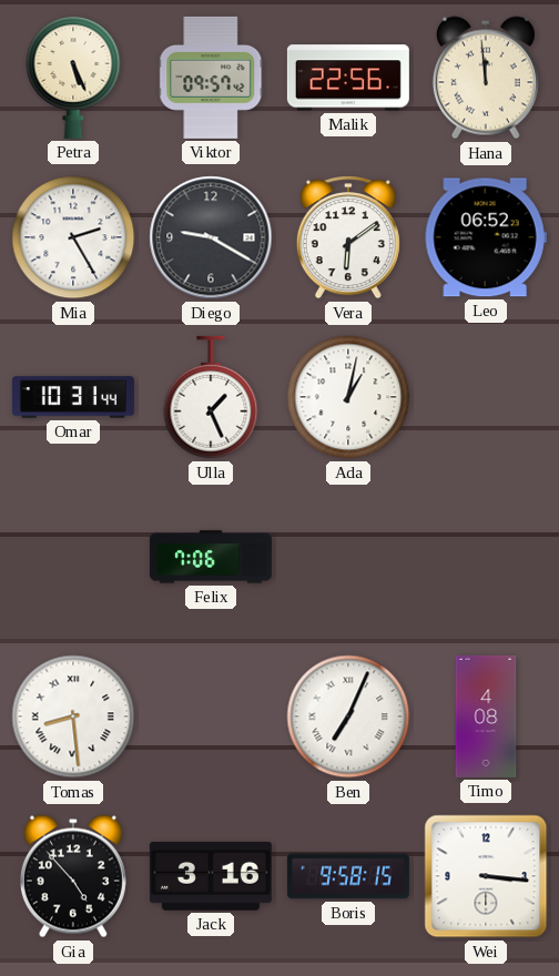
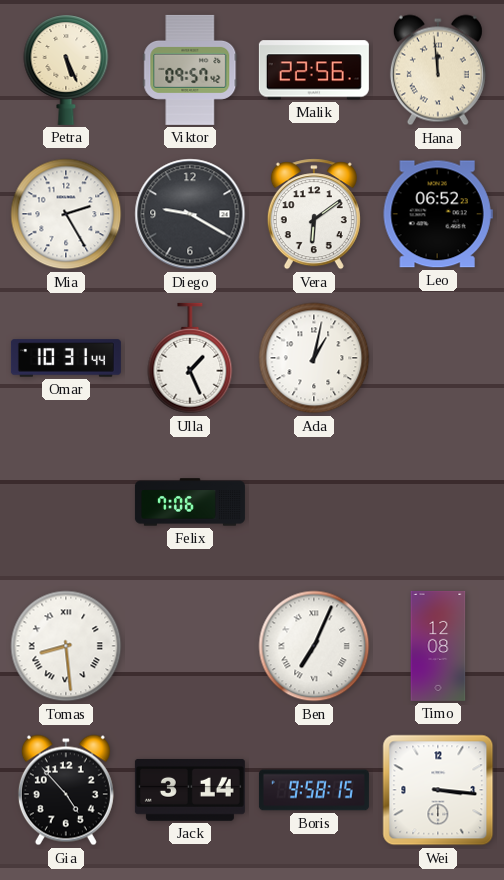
Timo: 4:08 -> 12:08
Jack: 3:16 -> 3:14
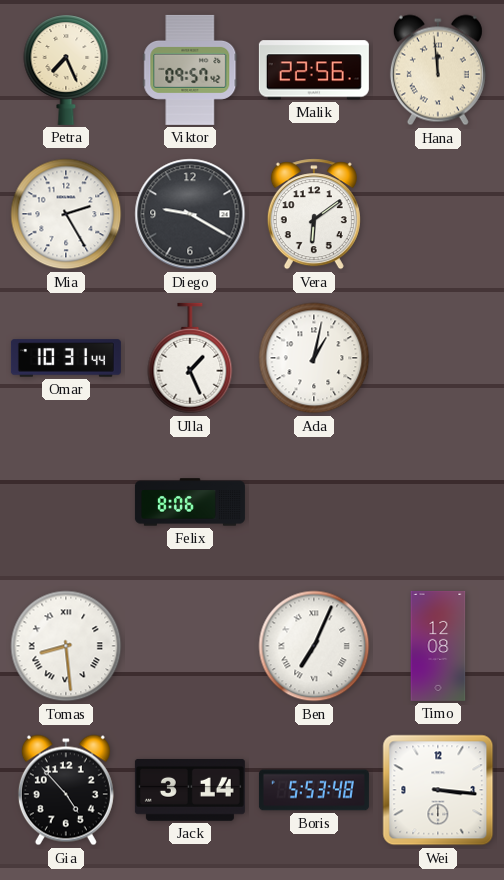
Petra: 5:26 -> 7:26
Leo: 06:52 -> none
Felix: 7:06 -> 8:06
Boris: 9:58 -> 5:53
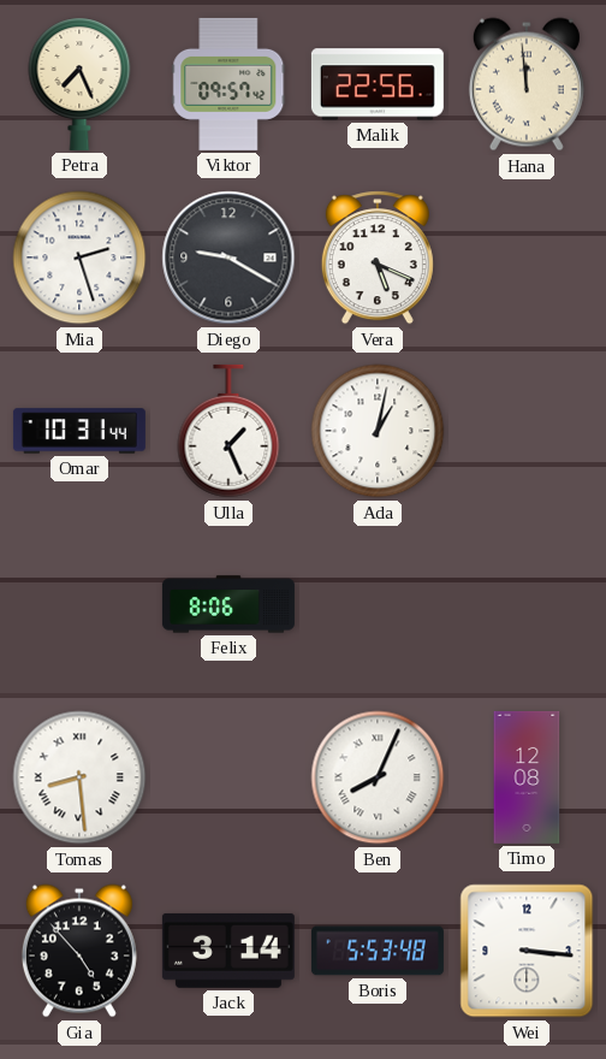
Mia: 2:25 -> 2:27
Vera: 6:09 -> 5:19
Ben: 7:04 -> 8:04
